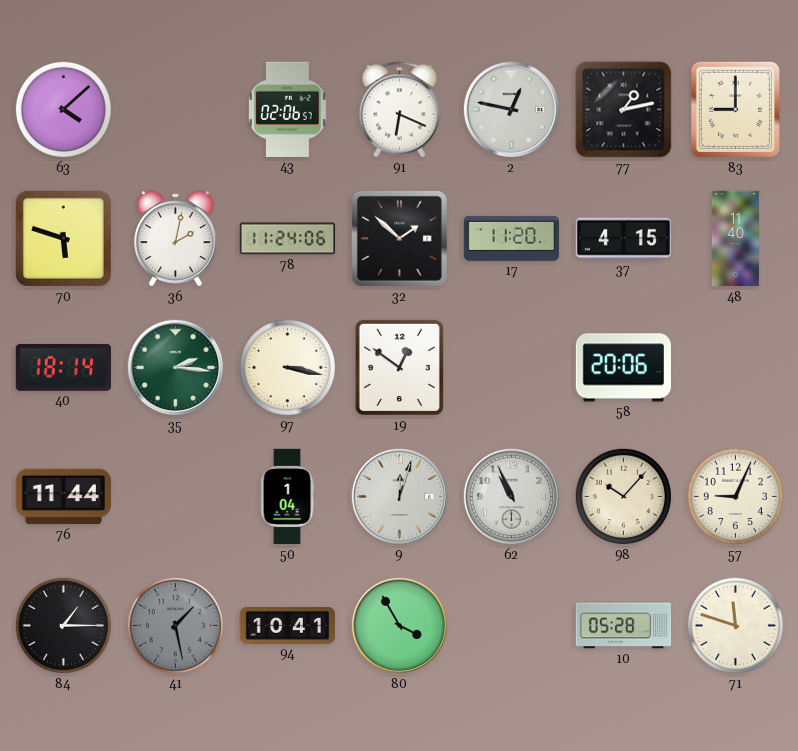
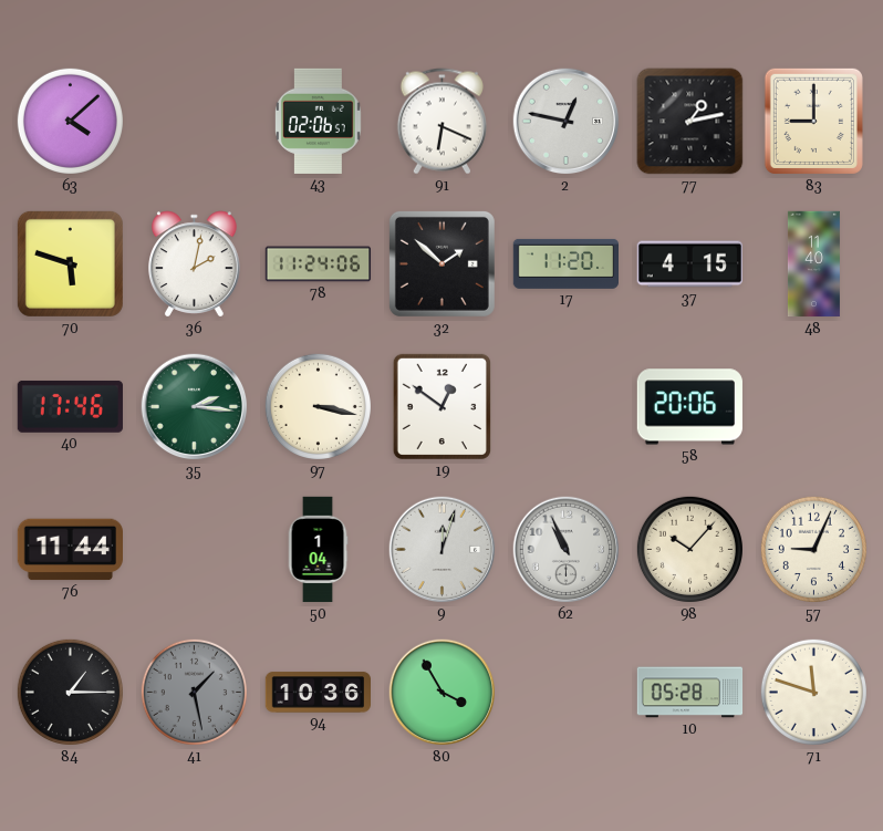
40: 18:14 -> 17:46
94: 10:41 -> 10:36
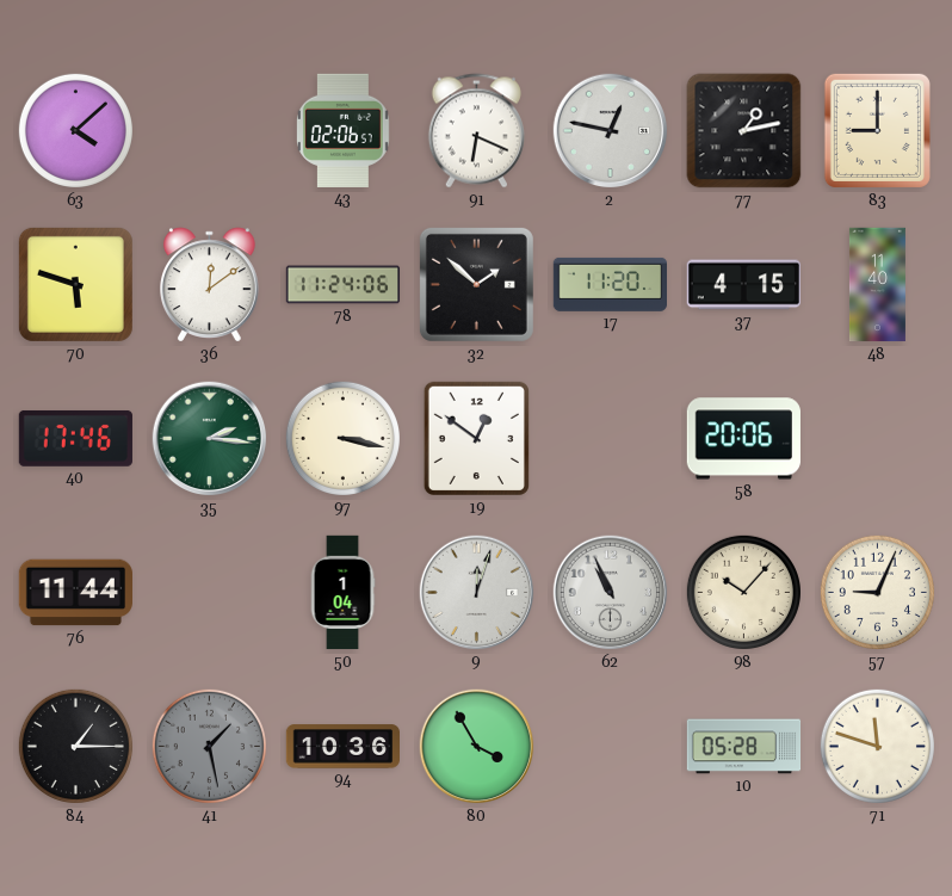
36: 2:02 -> 12:09
